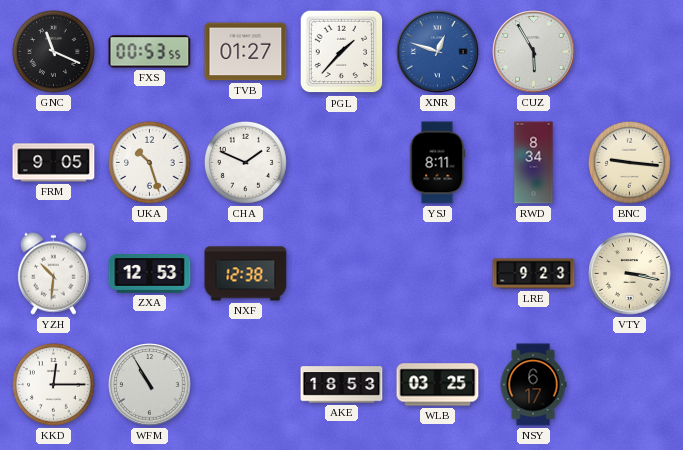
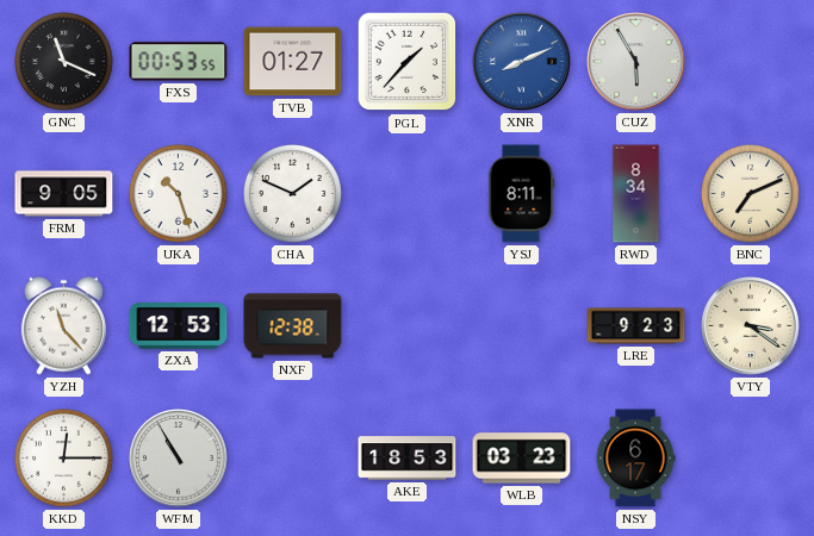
XNR: 12:48 -> 8:11
BNC: 9:16 -> 7:11
YZH: 10:31 -> 11:23
VTY: 3:17 -> 3:21
WLB: 03:25 -> 03:23
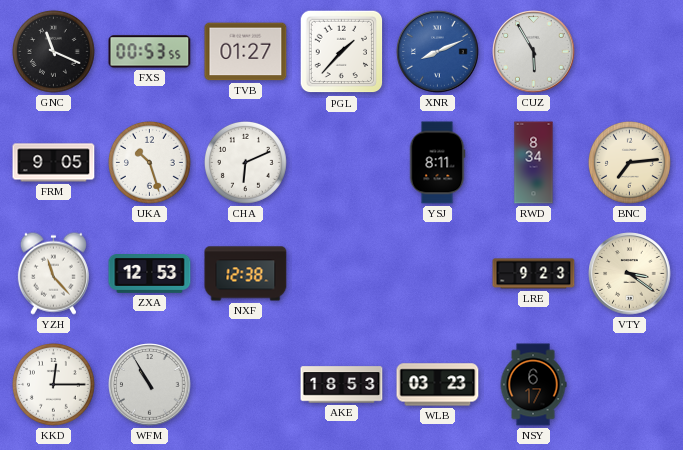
CHA: 1:49 -> 6:11
BNC: 7:11 -> 7:14
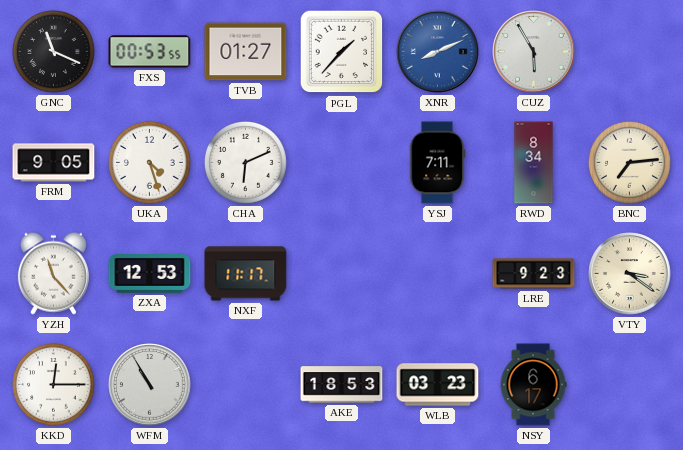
UKA: 10:27 -> 4:27
YSJ: 8:11 -> 7:11
NXF: 12:38 -> 11:17
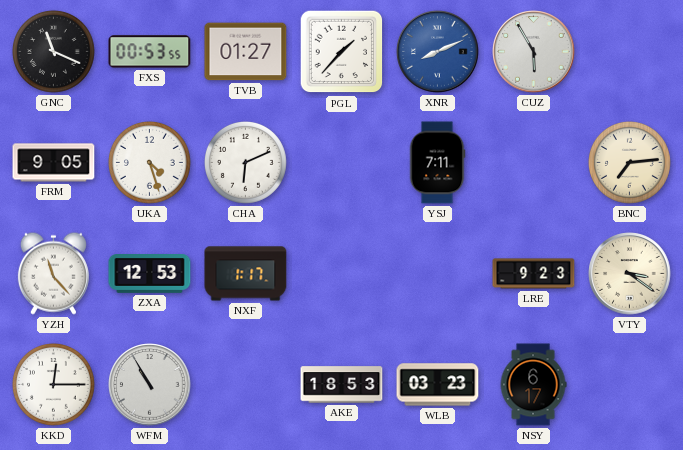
RWD: 8:34 -> none
NXF: 11:17 -> 1:17
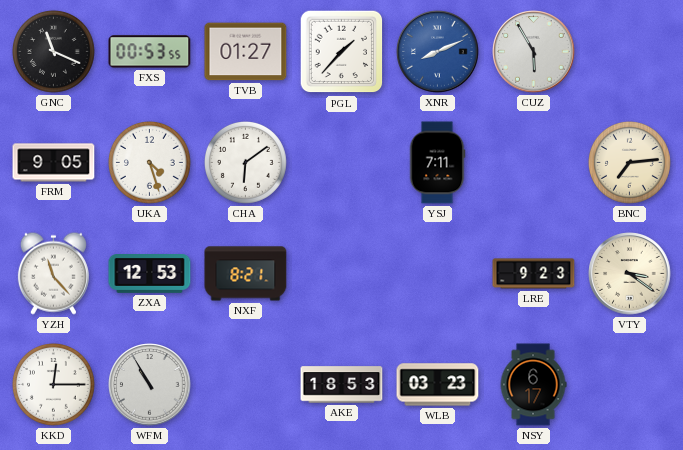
CHA: 6:11 -> 6:09
NXF: 1:17 -> 8:21
